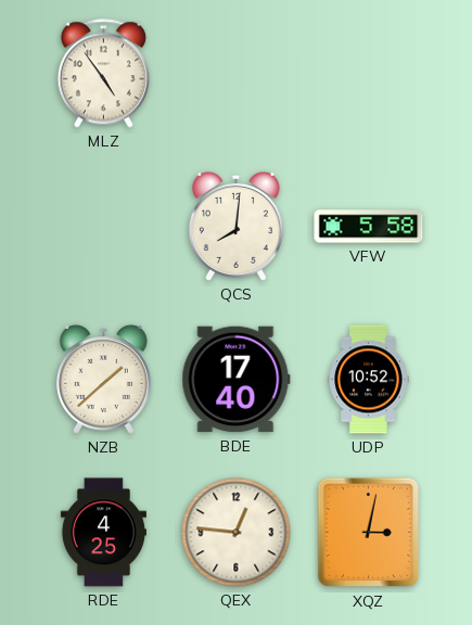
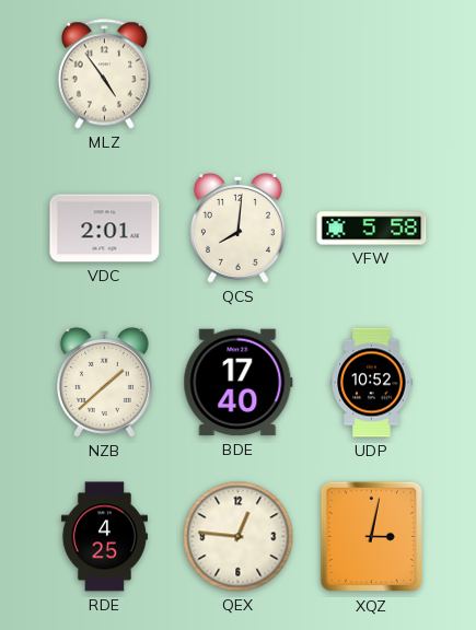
VDC: none -> 2:01
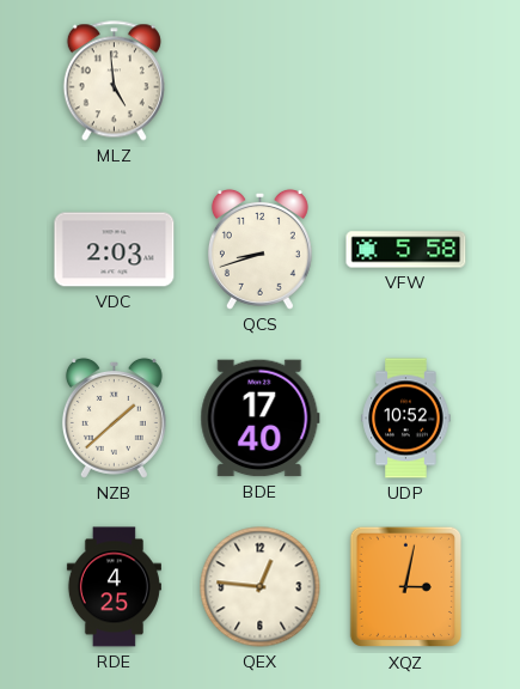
MLZ: 4:54 -> 4:59
VDC: 2:01 -> 2:03
QCS: 8:01 -> 8:42
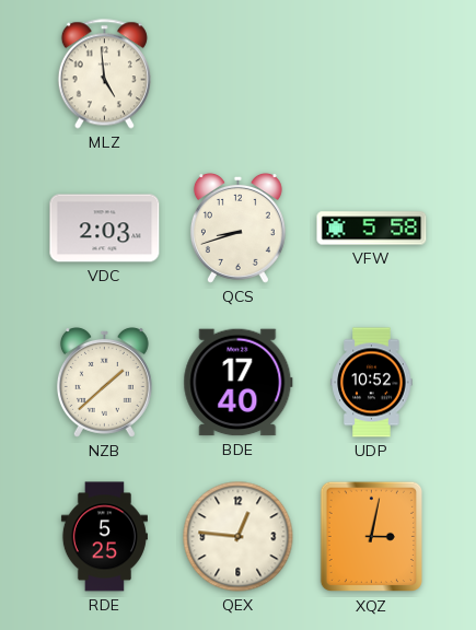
RDE: 4:25 -> 5:25
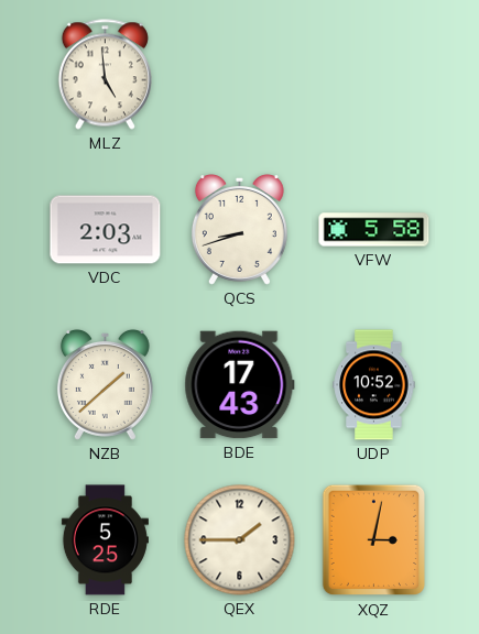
BDE: 17:40 -> 17:43
QEX: 12:46 -> 1:45
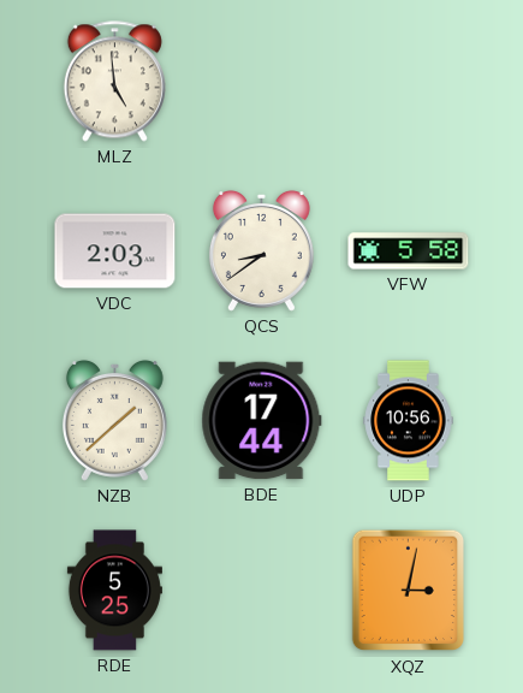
QCS: 8:42 -> 8:39
BDE: 17:43 -> 17:44
UDP: 10:52 -> 10:56
QEX: 1:45 -> none
